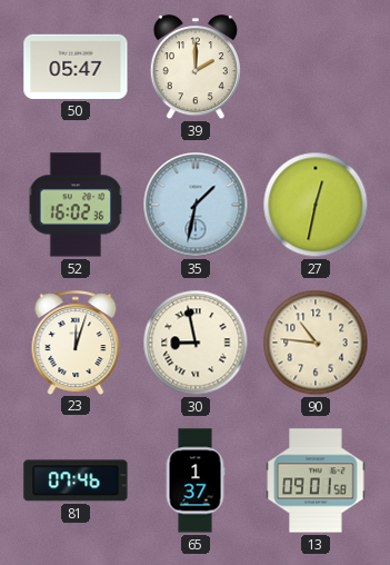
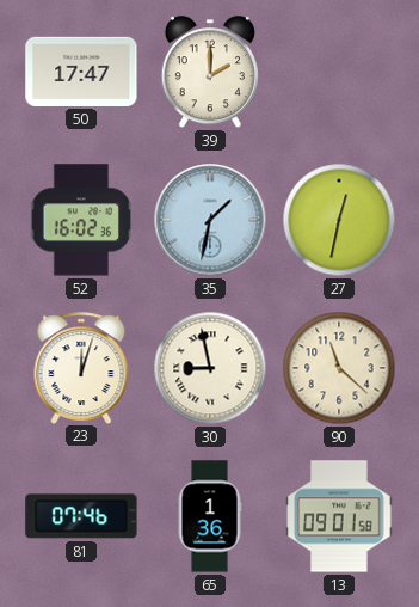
50: 05:47 -> 17:47
90: 10:46 -> 11:22
65: 1:37 -> 1:36
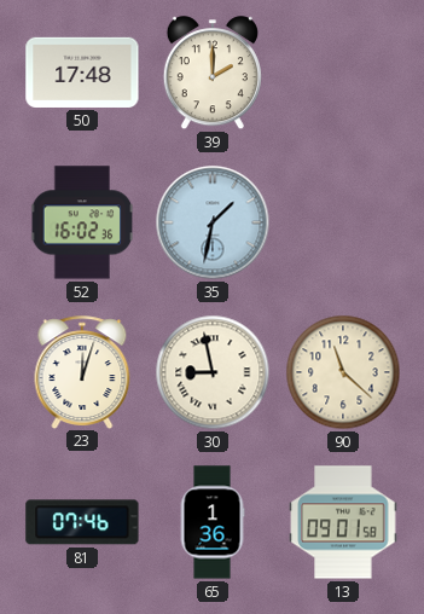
50: 17:47 -> 17:48
27: 12:32 -> none
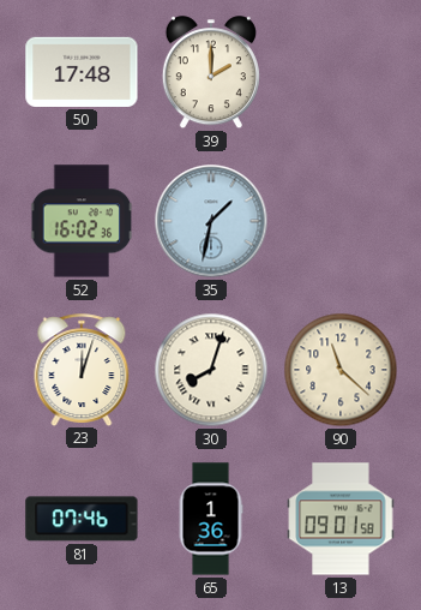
30: 8:58 -> 8:03
